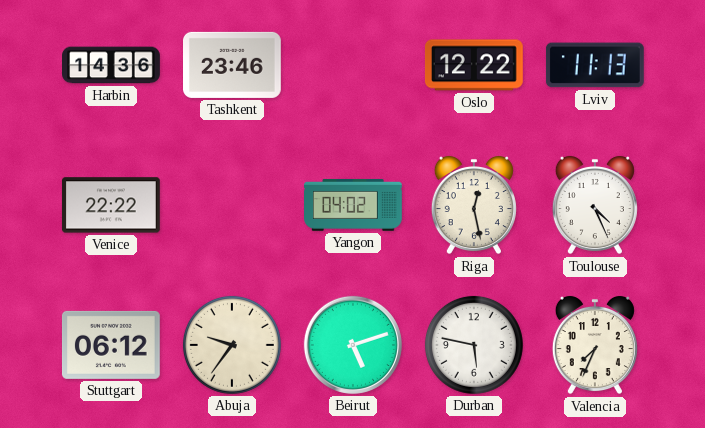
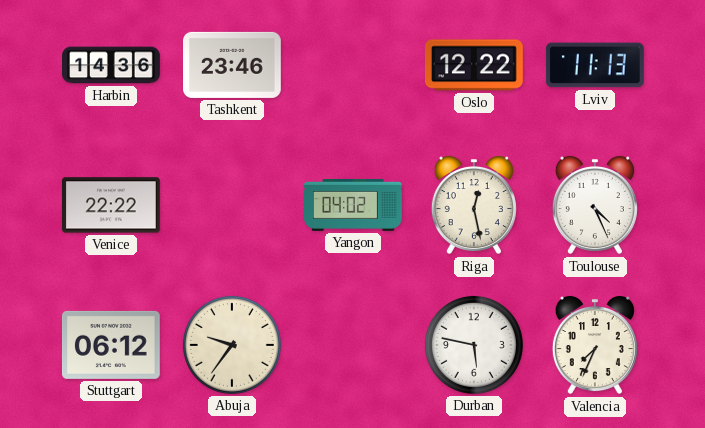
Beirut: 5:12 -> none
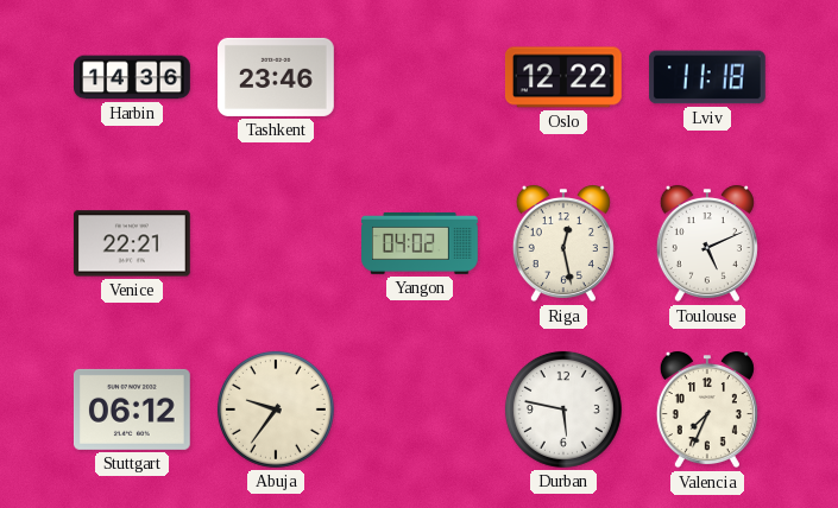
Lviv: 11:13 -> 11:18
Venice: 22:22 -> 22:21
Toulouse: 4:26 -> 5:11
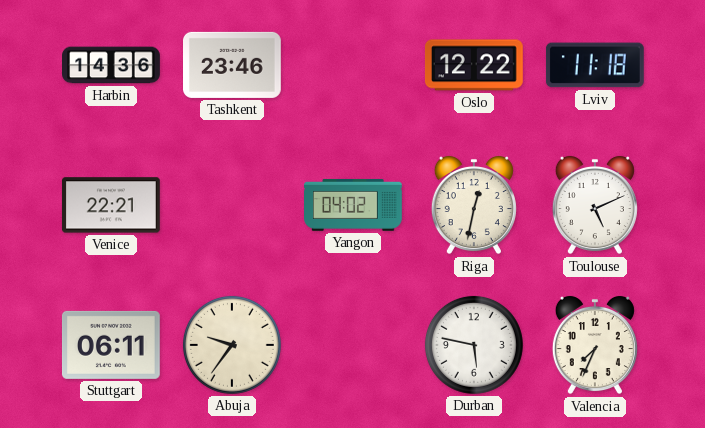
Riga: 12:28 -> 12:32
Stuttgart: 06:12 -> 06:11
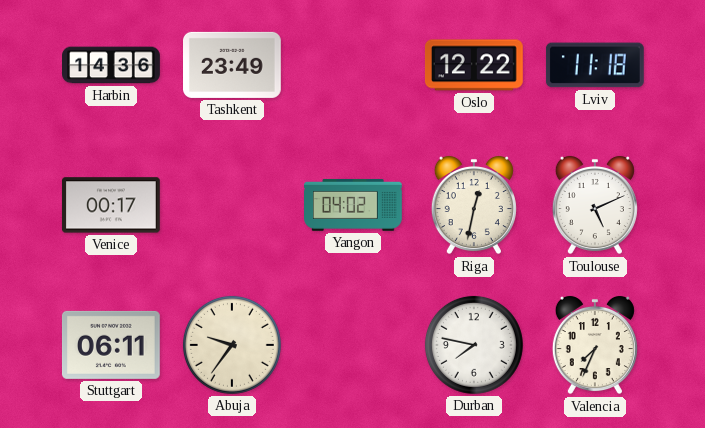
Tashkent: 23:46 -> 23:49
Venice: 22:21 -> 00:17
Durban: 5:47 -> 7:47
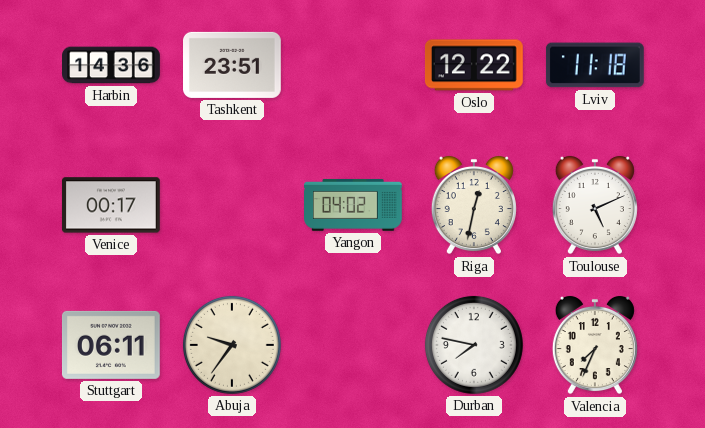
Tashkent: 23:49 -> 23:51
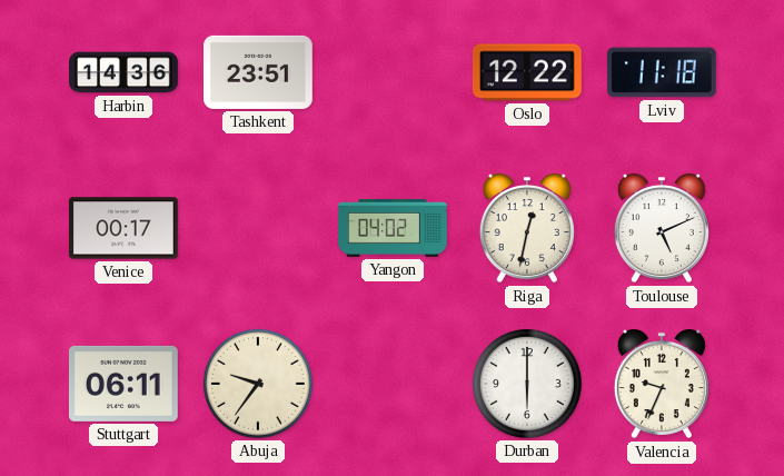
Durban: 7:47 -> 6:00
Valencia: 7:34 -> 9:34
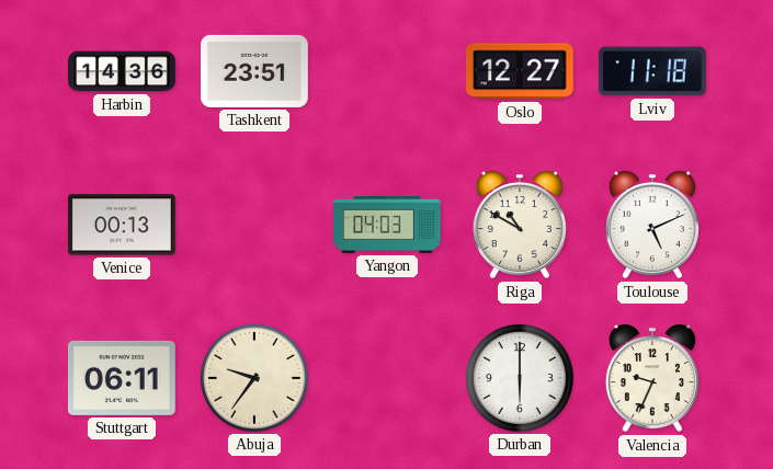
Oslo: 12:22 -> 12:27
Venice: 00:17 -> 00:13
Yangon: 04:02 -> 04:03
Riga: 12:32 -> 10:50
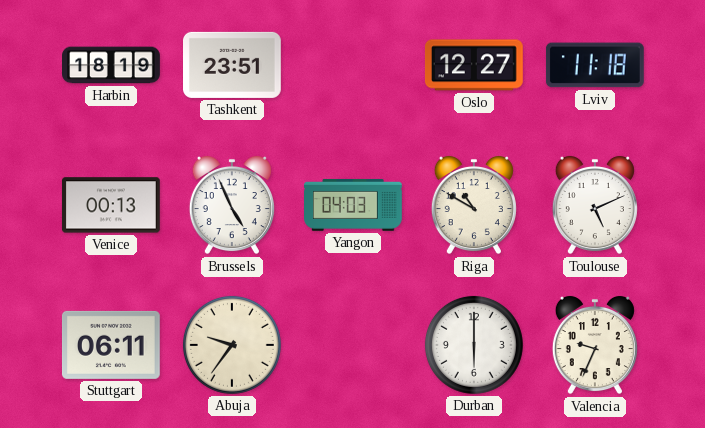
Harbin: 14:36 -> 18:19
Brussels: none -> 4:56
